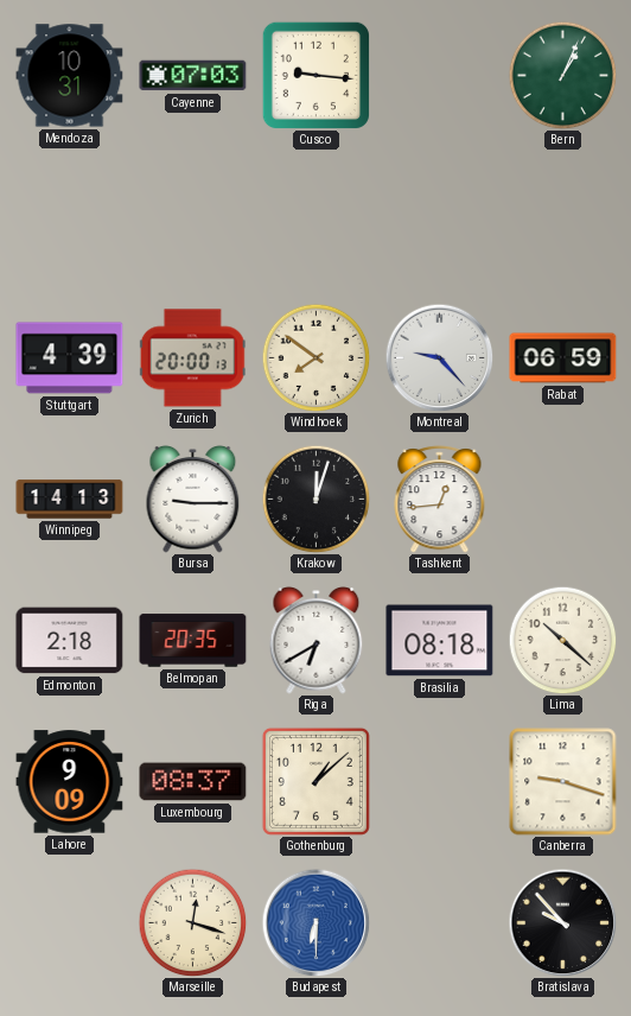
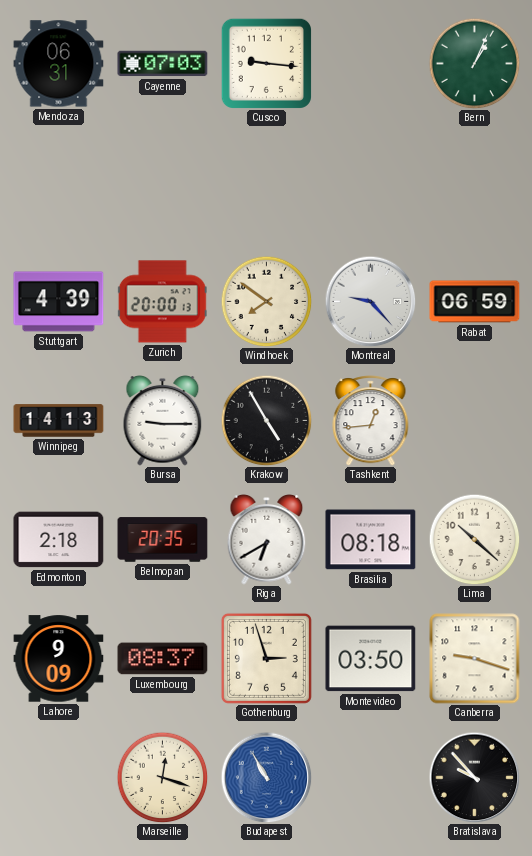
Mendoza: 10:31 -> 06:31
Krakow: 12:03 -> 4:55
Gothenburg: 1:08 -> 2:57
Montevideo: none -> 03:50
Budapest: 6:30 -> 10:55
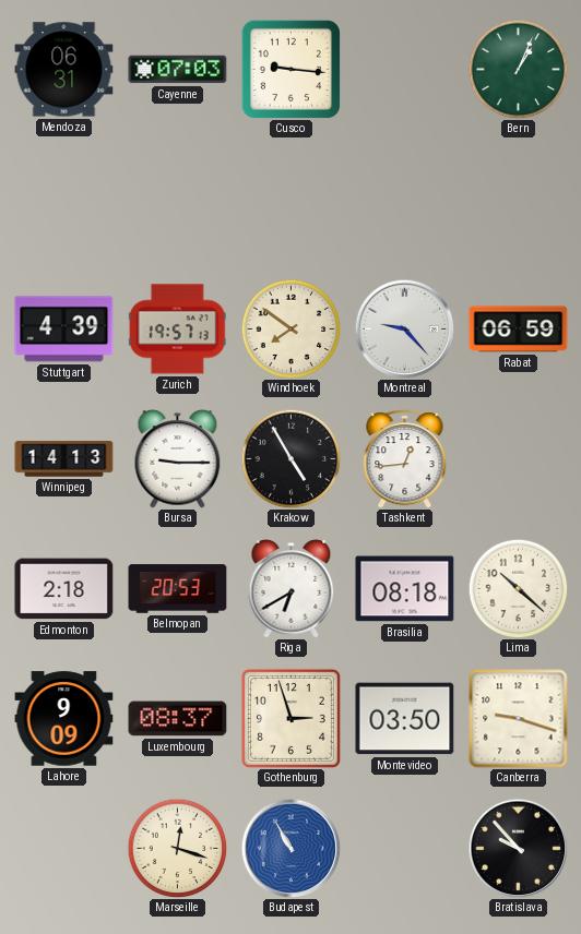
Zurich: 20:00 -> 19:57
Belmopan: 20:35 -> 20:53
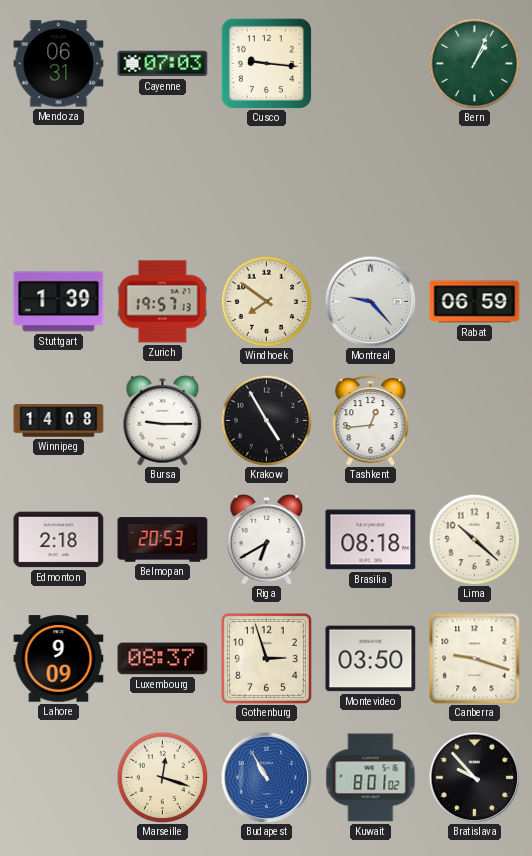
Stuttgart: 4:39 -> 1:39
Winnipeg: 14:13 -> 14:08
Kuwait: none -> 8:01
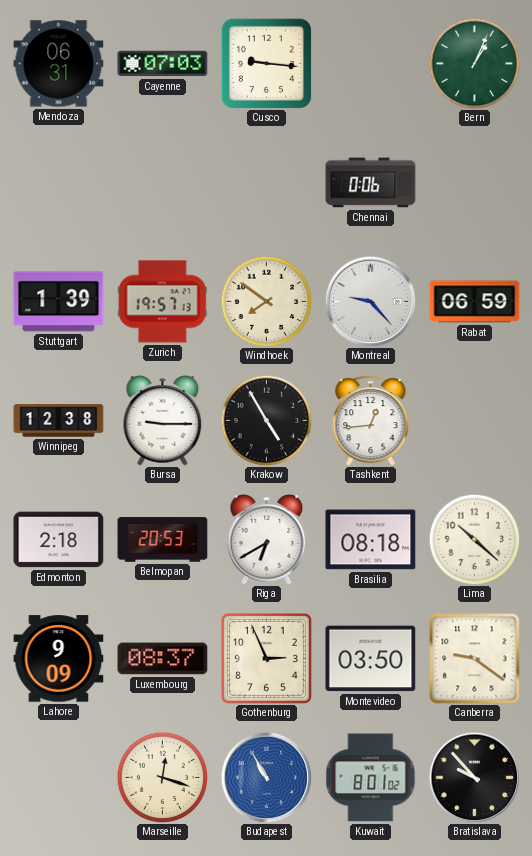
Chennai: none -> 0:06
Winnipeg: 14:08 -> 12:38
Gothenburg: 2:57 -> 2:56
Canberra: 9:18 -> 9:21
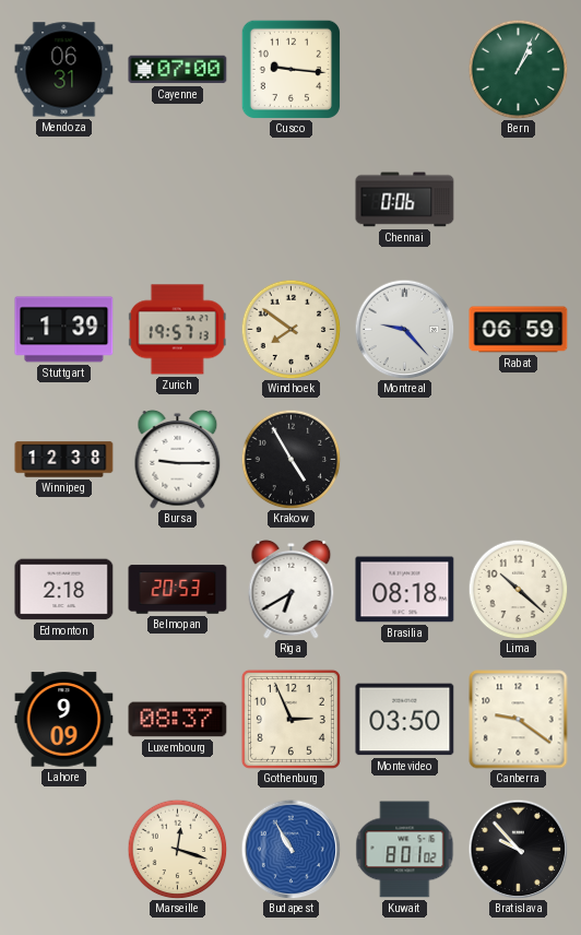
Cayenne: 07:03 -> 07:00
Tashkent: 12:44 -> none
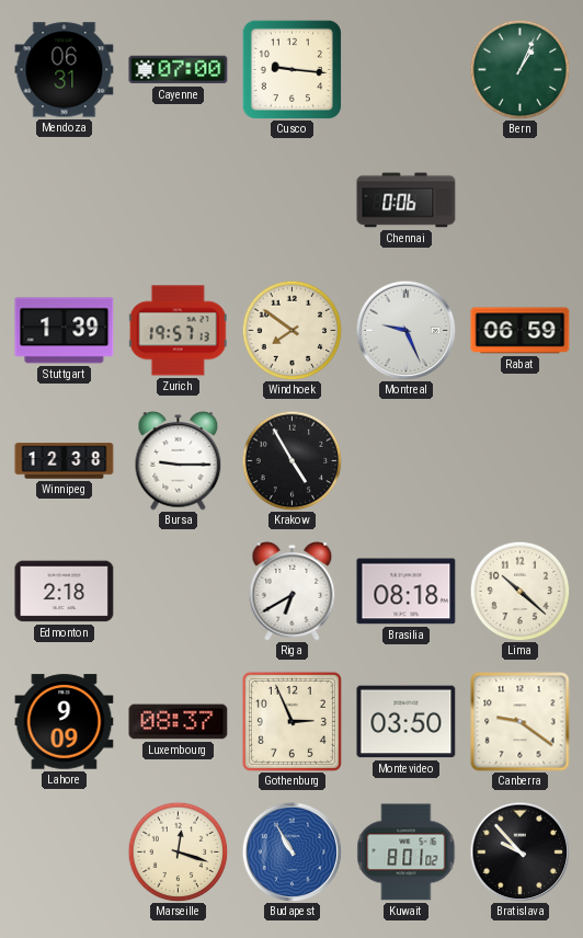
Montreal: 9:23 -> 9:26
Belmopan: 20:53 -> none
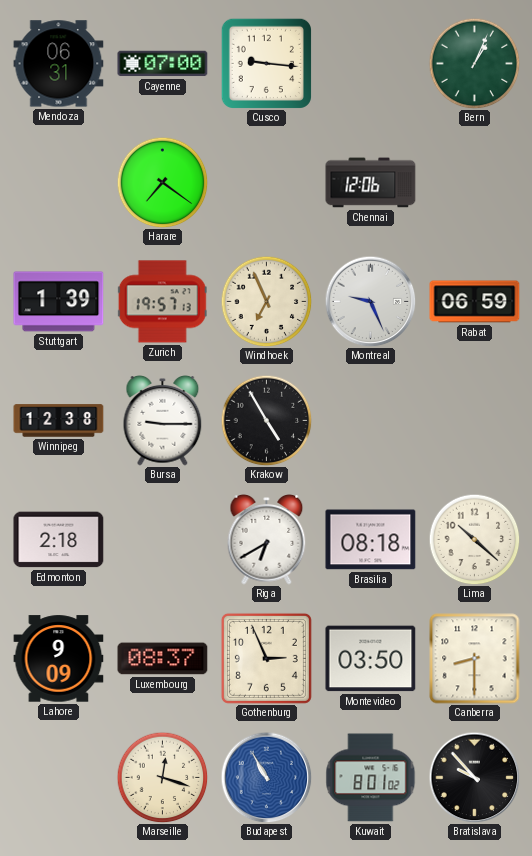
Harare: none -> 7:21
Chennai: 0:06 -> 12:06
Windhoek: 7:51 -> 6:56
Canberra: 9:21 -> 8:30
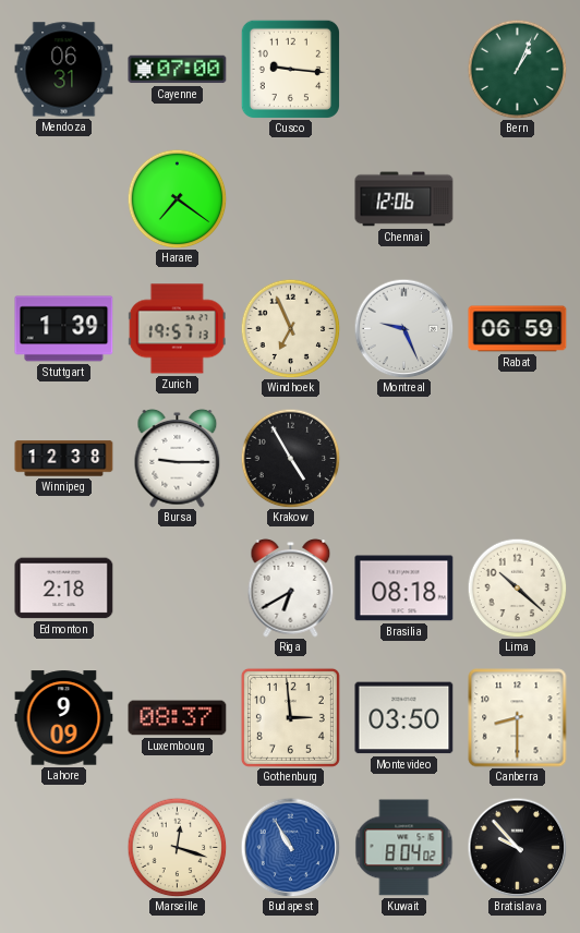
Gothenburg: 2:56 -> 2:59
Kuwait: 8:01 -> 8:04
